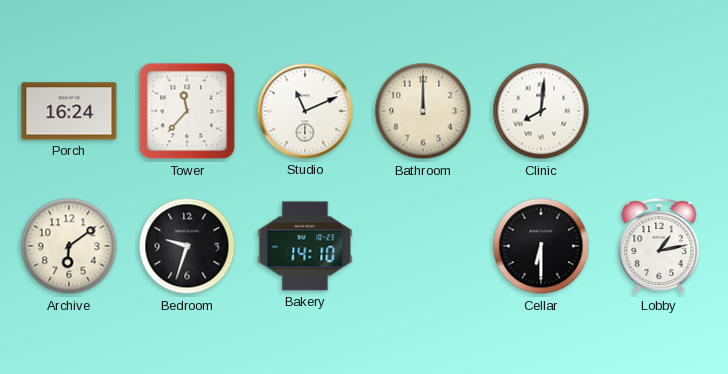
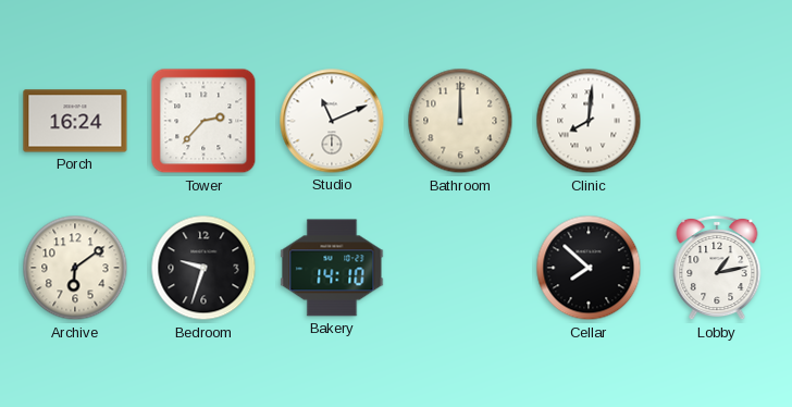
Tower: 11:37 -> 2:37
Cellar: 6:30 -> 7:52
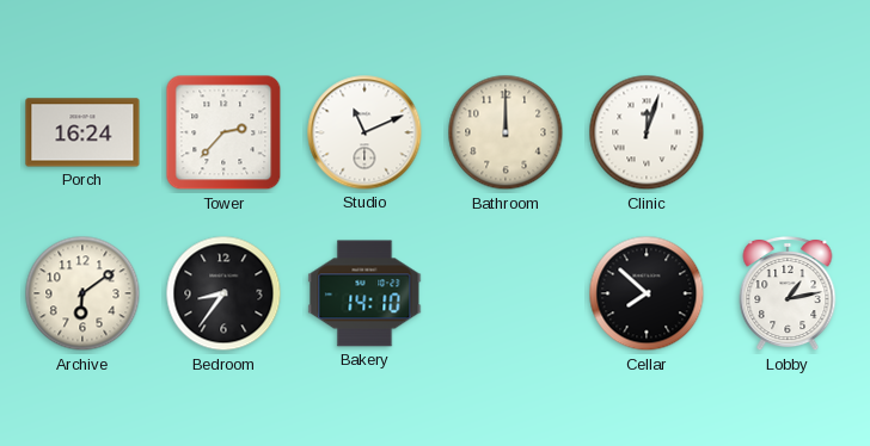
Clinic: 8:01 -> 12:03
Bedroom: 9:33 -> 8:36
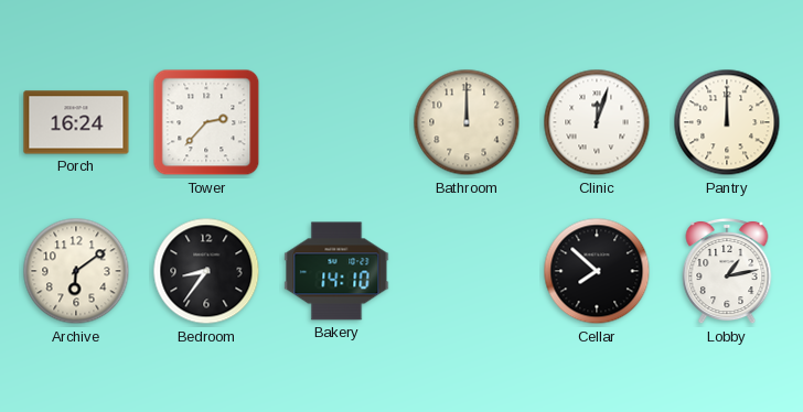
Studio: 11:11 -> none
Pantry: none -> 12:00
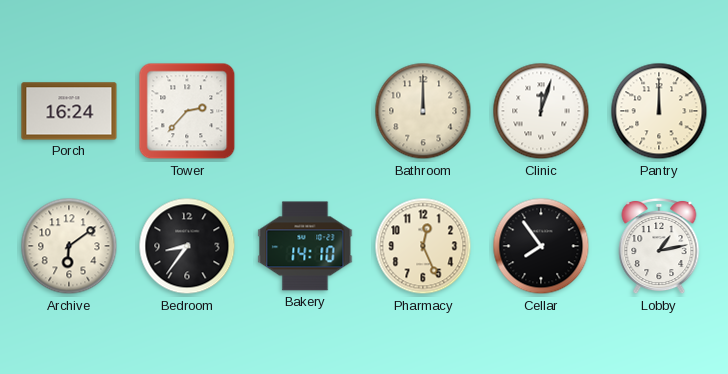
Pharmacy: none -> 12:26
Cellar: 7:52 -> 7:54
